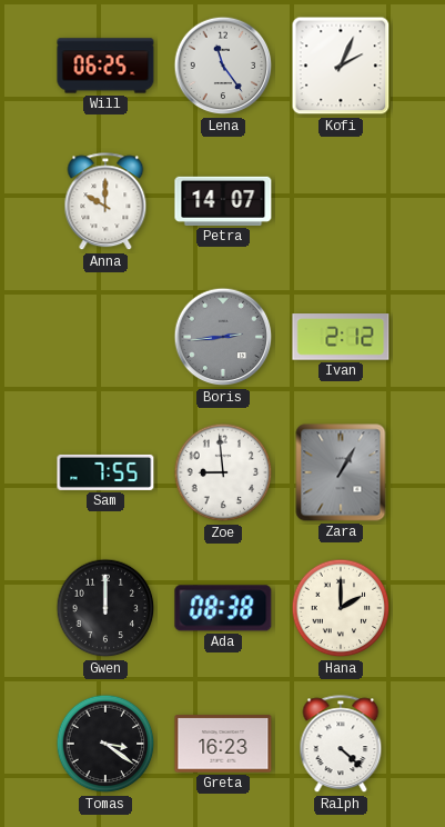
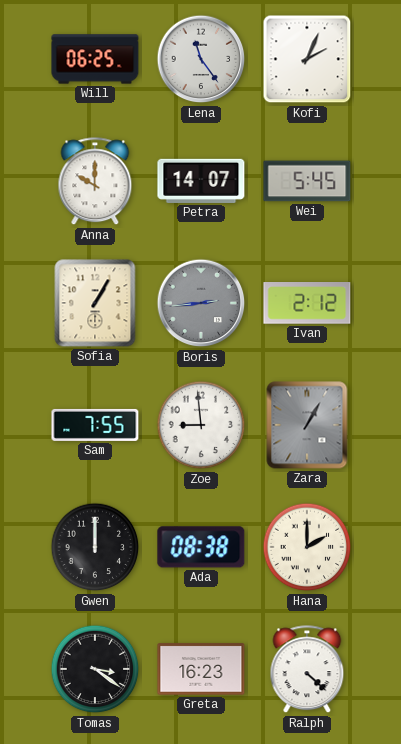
Wei: none -> 5:45
Sofia: none -> 1:05
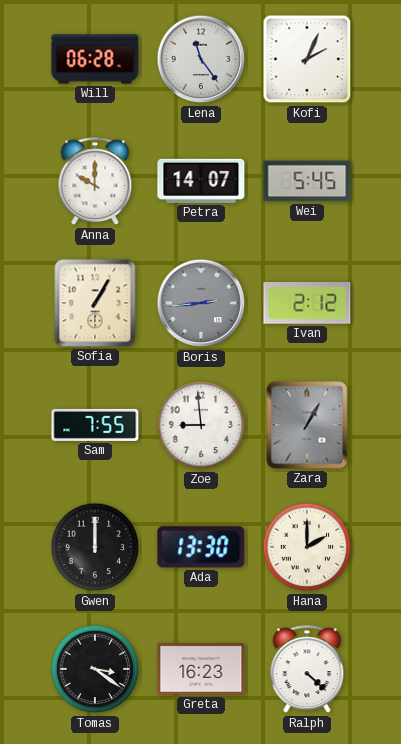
Will: 06:25 -> 06:28
Ada: 08:38 -> 13:30
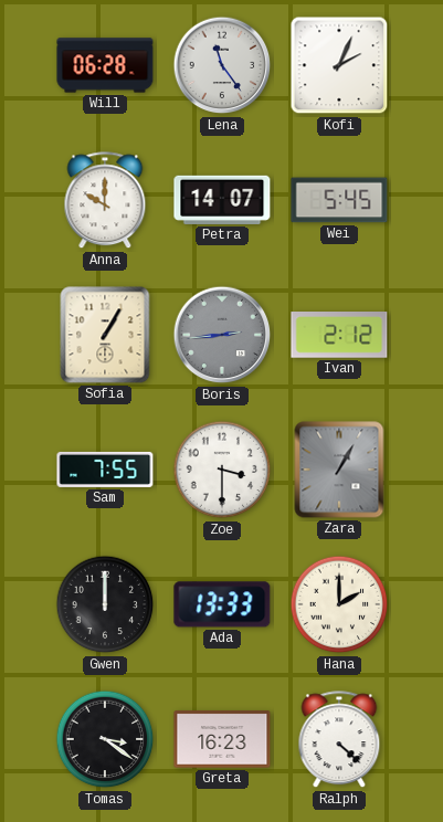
Zoe: 8:59 -> 3:30
Ada: 13:30 -> 13:33
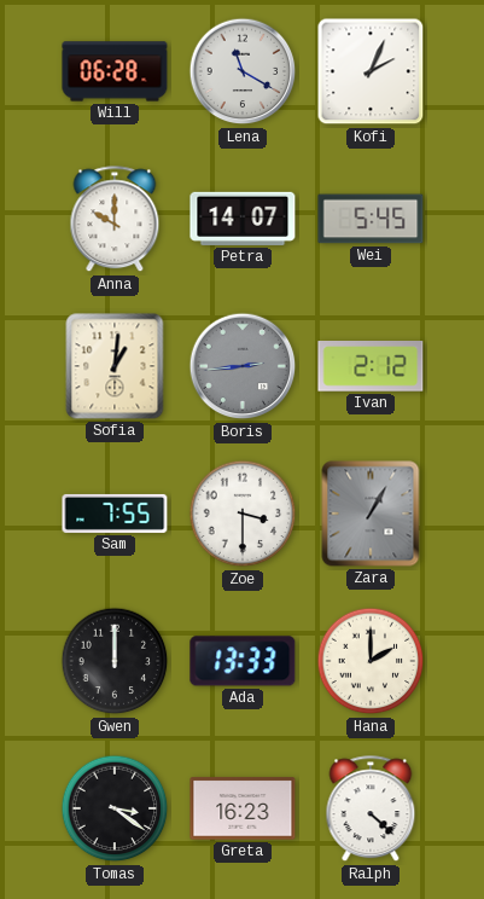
Lena: 11:24 -> 11:20
Sofia: 1:05 -> 1:01
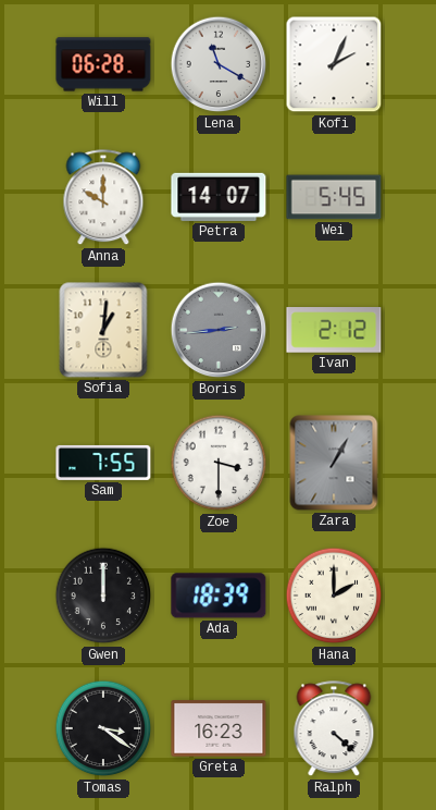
Ada: 13:33 -> 18:39
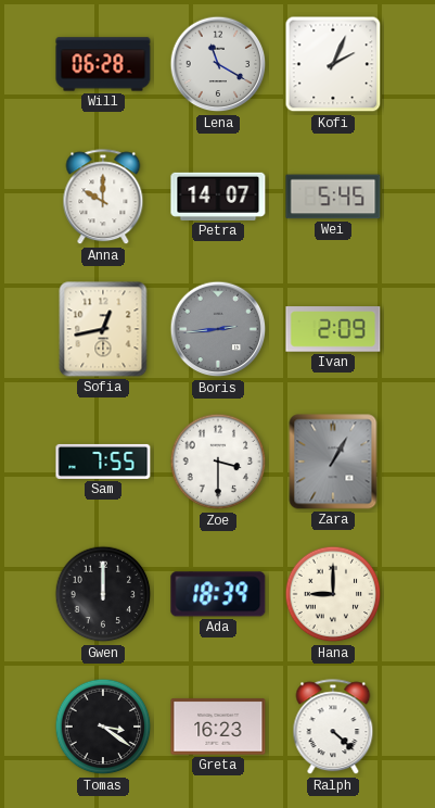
Sofia: 1:01 -> 12:43
Ivan: 2:12 -> 2:09
Hana: 2:00 -> 9:00
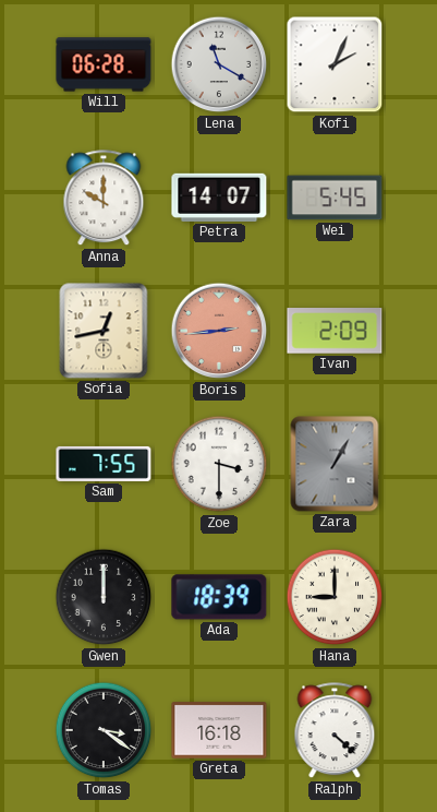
Boris dial: grey -> salmon
Greta: 16:23 -> 16:18
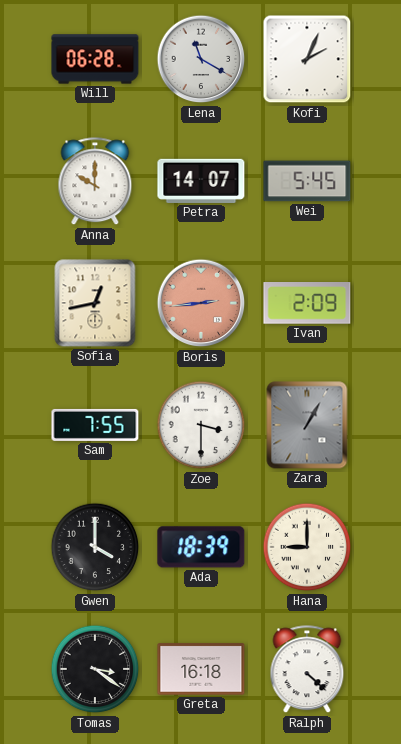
Gwen: 12:00 -> 4:00
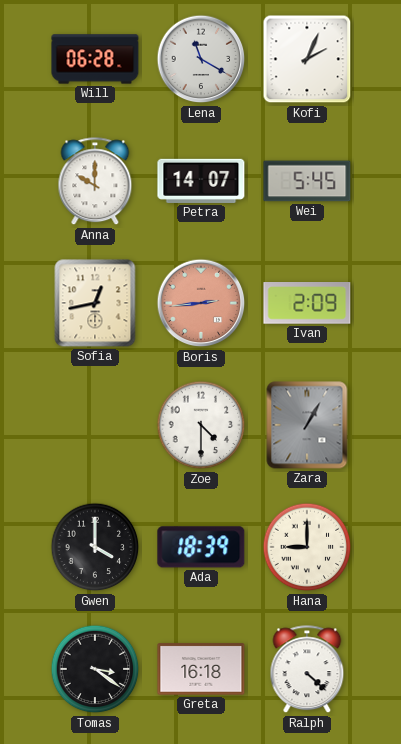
Sam: 7:55 -> none
Zoe: 3:30 -> 4:30
